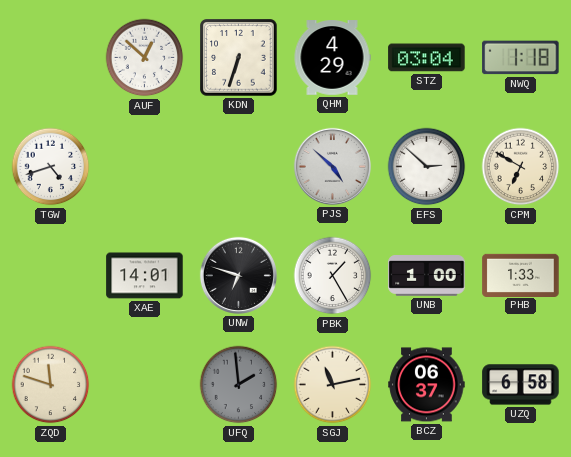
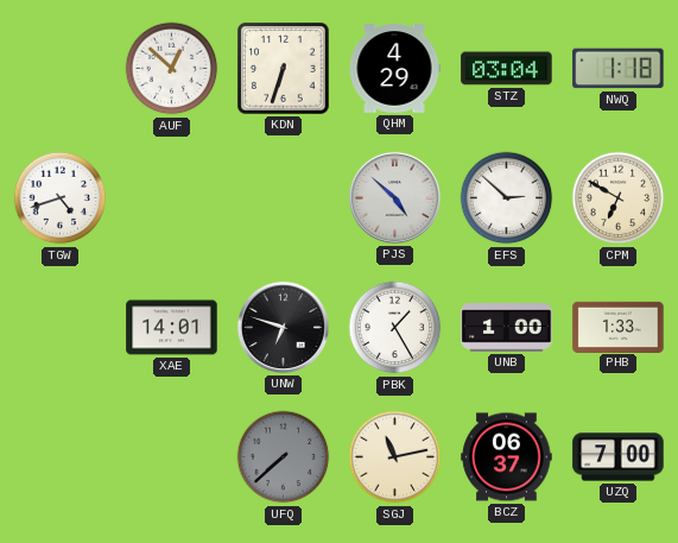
ZQD: 11:48 -> none
UFQ: 1:59 -> 7:38
UZQ: 6:58 -> 7:00
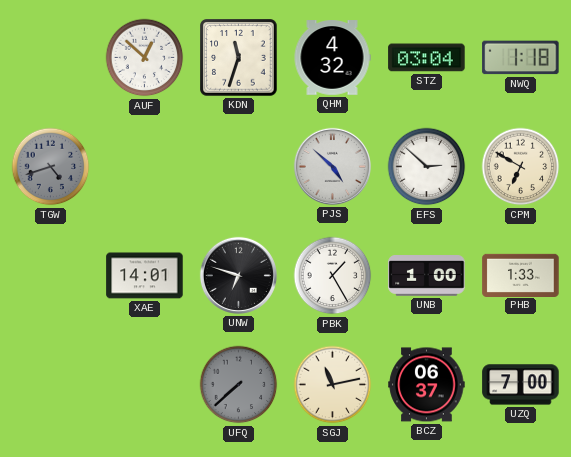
KDN: 6:33 -> 11:33
QHM: 4:29 -> 4:32
TGW dial: white -> grey
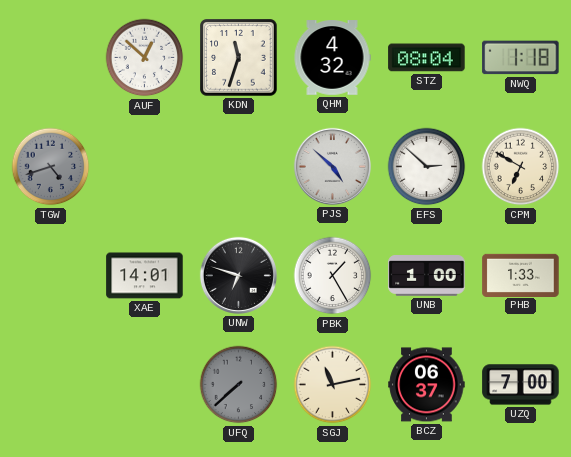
STZ: 03:04 -> 08:04
